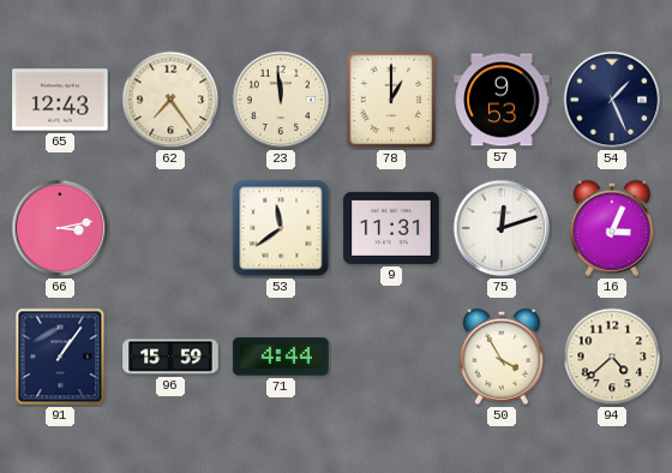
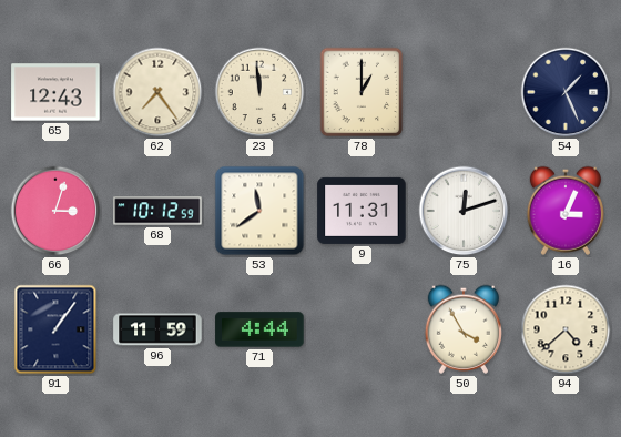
57: 9:53 -> none
66: 3:13 -> 3:03
68: none -> 10:12
96: 15:59 -> 11:59
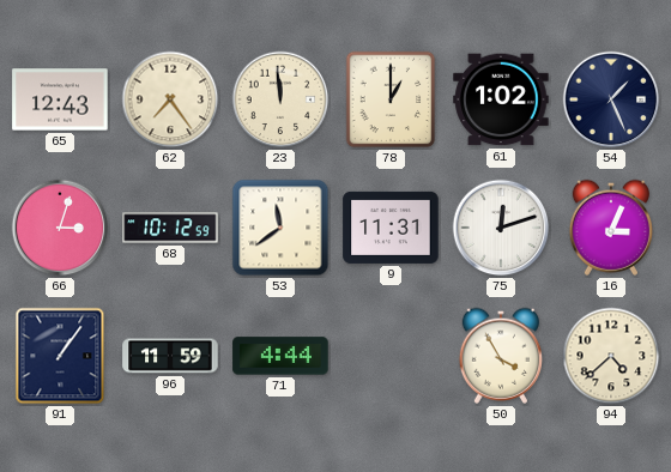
61: none -> 1:02
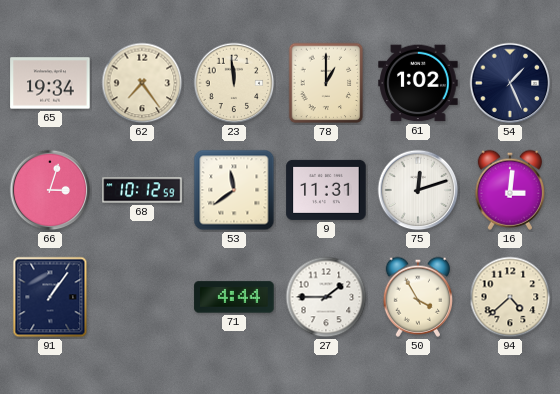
65: 12:43 -> 19:34
16: 3:04 -> 3:01
96: 11:59 -> none
27: none -> 1:45
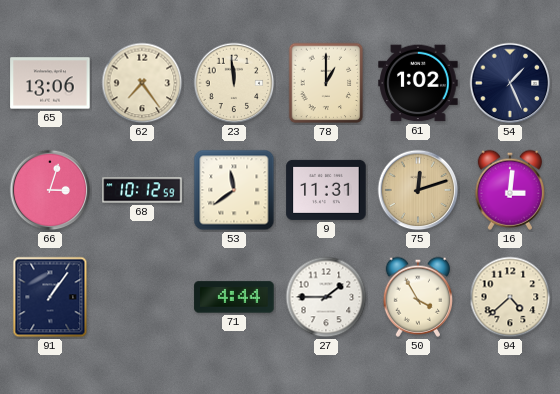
65: 19:34 -> 13:06
75 dial: white -> champagne
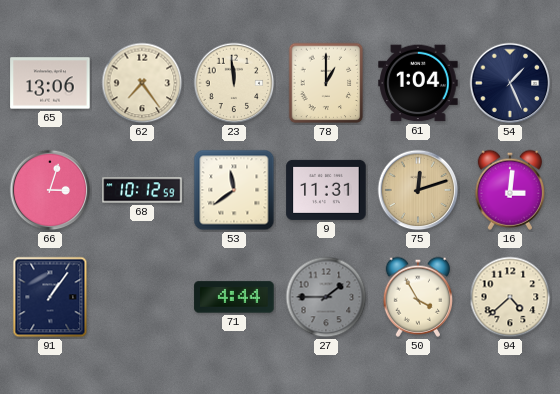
61: 1:02 -> 1:04
27 dial: white -> grey
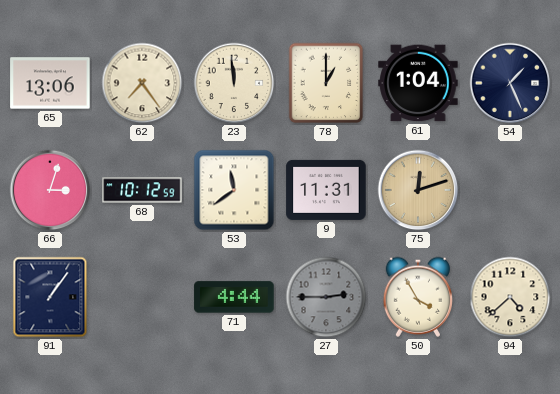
16: 3:01 -> none
27: 1:45 -> 2:45
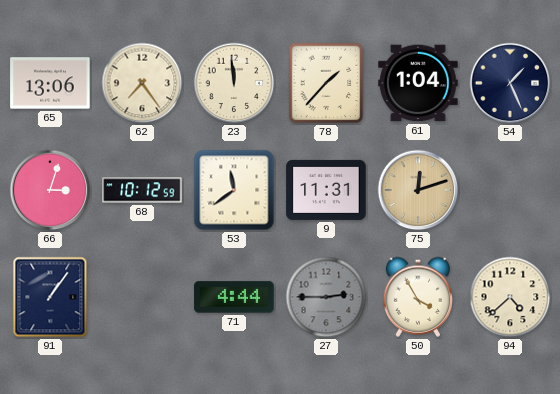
78: 1:00 -> 1:37
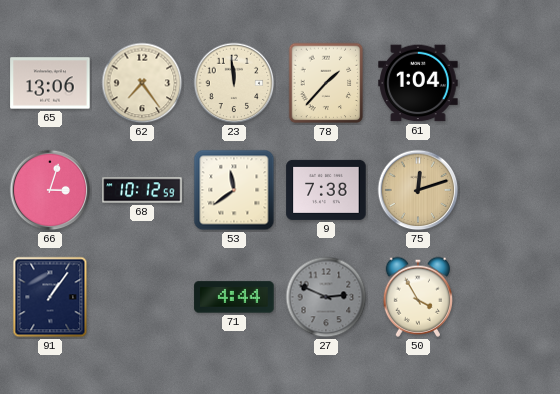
54: 1:26 -> none
9: 11:31 -> 7:38
27: 2:45 -> 2:49
94: 4:38 -> none
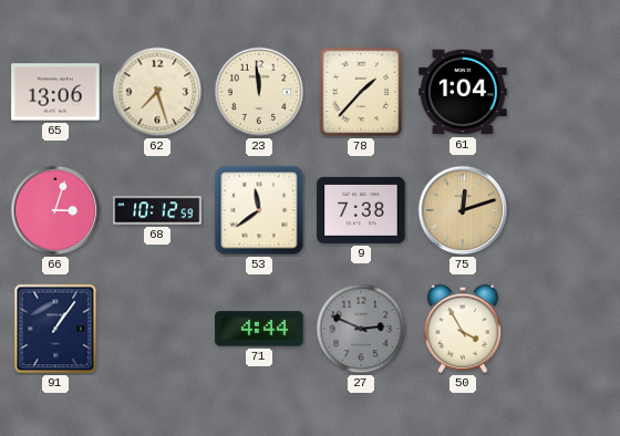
62: 7:24 -> 7:27
